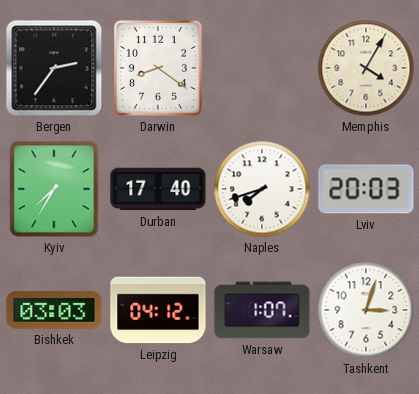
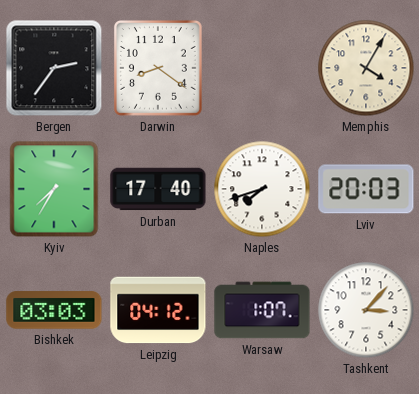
Tashkent: 3:03 -> 3:07
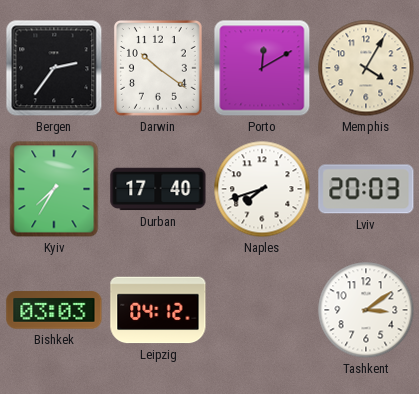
Darwin: 8:21 -> 10:21
Porto: none -> 12:10
Warsaw: 1:07 -> none
Tashkent: 3:07 -> 3:09
